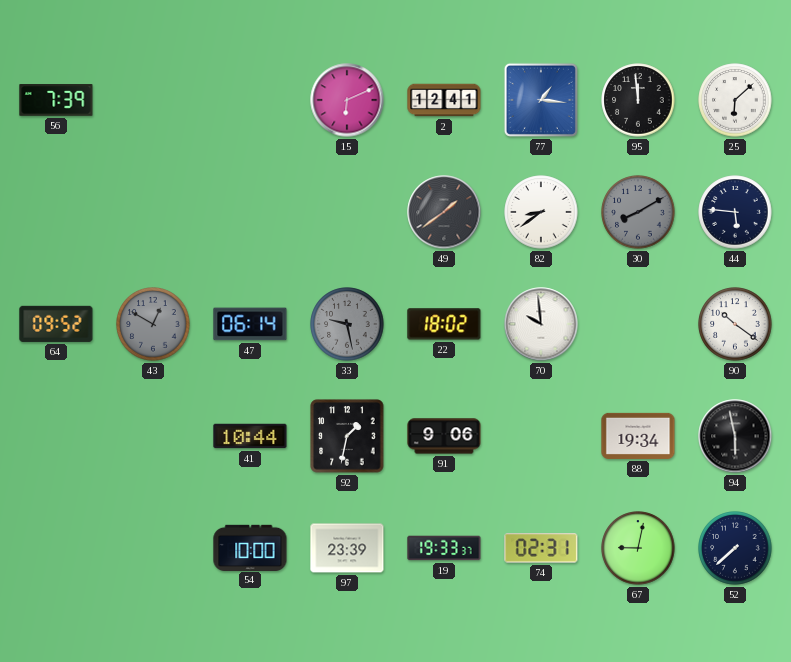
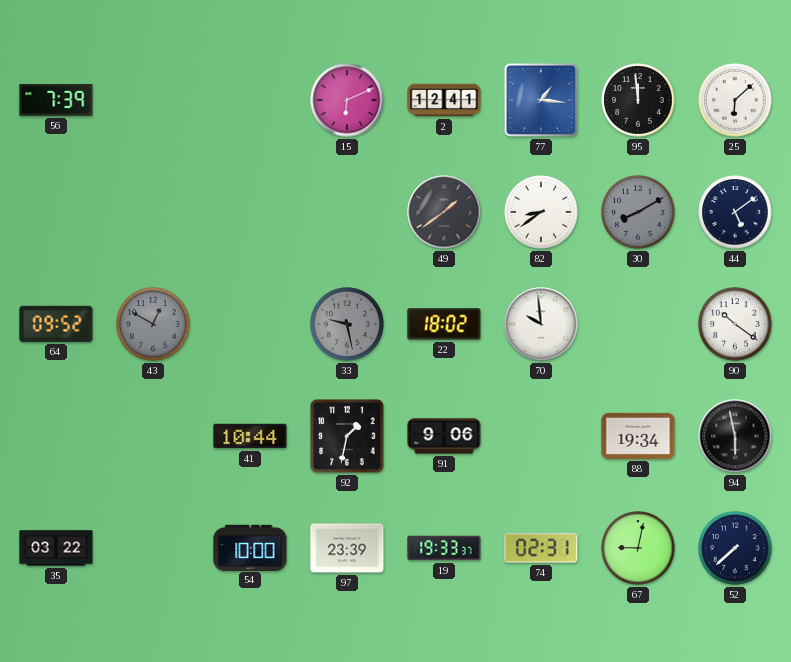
44: 5:46 -> 5:09
47: 06:14 -> none
35: none -> 03:22
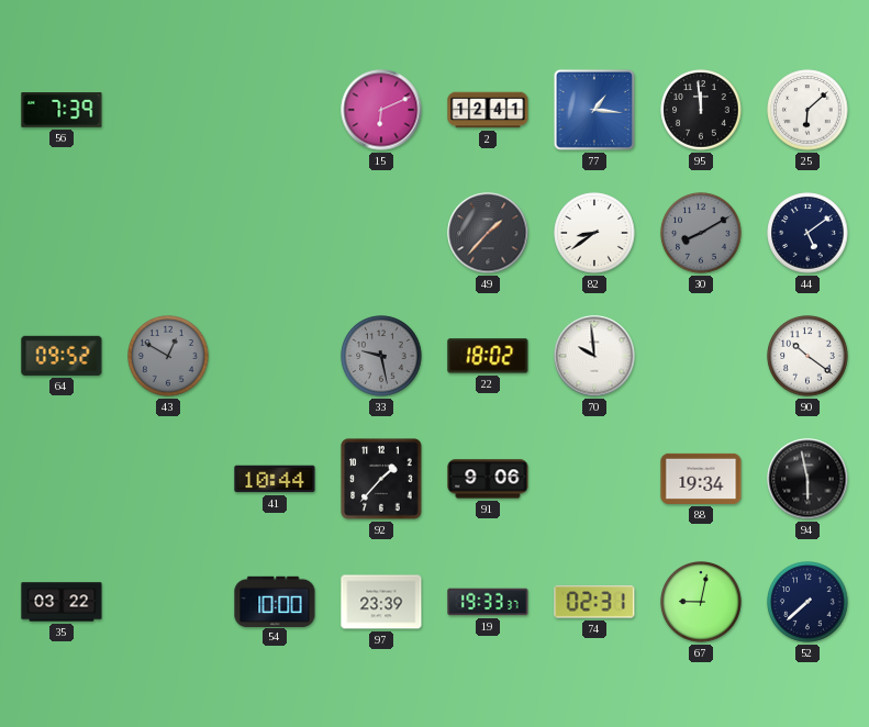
49: 1:39 -> 1:37
92: 1:32 -> 1:37
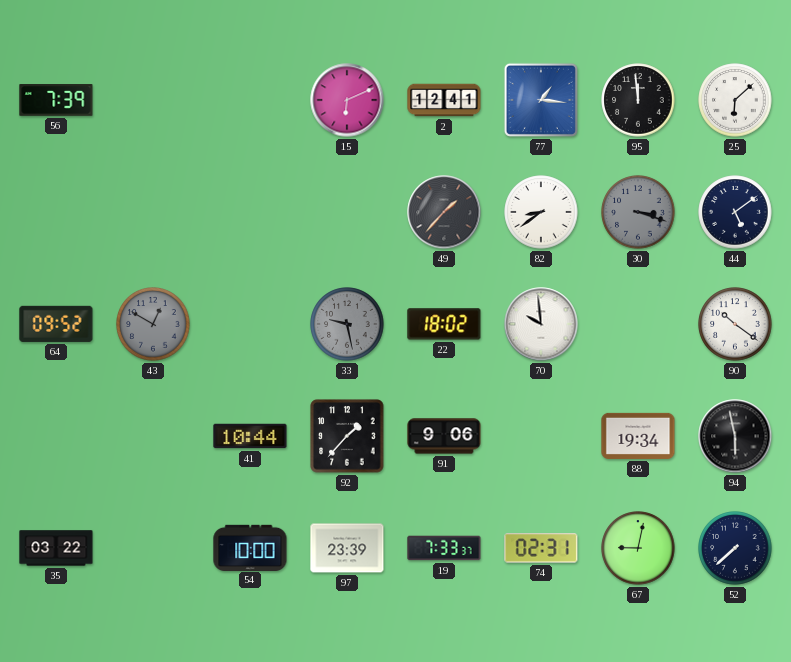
30: 8:10 -> 3:18
19: 19:33 -> 7:33
